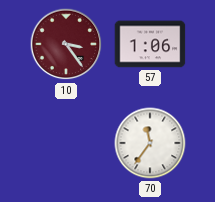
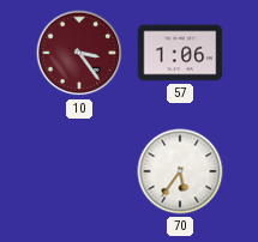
70: 11:36 -> 5:36
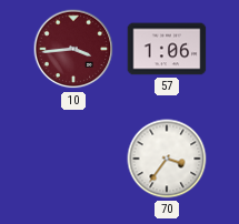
10: 3:24 -> 3:44
70: 5:36 -> 3:36
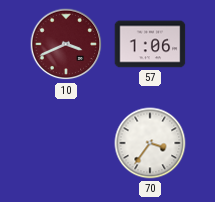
10: 3:44 -> 3:41
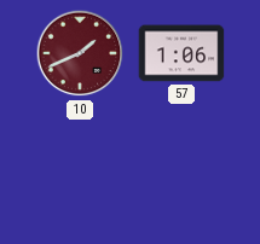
10: 3:41 -> 1:41
70: 3:36 -> none
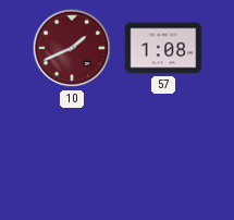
57: 1:06 -> 1:08
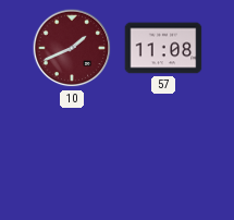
57: 1:08 -> 11:08
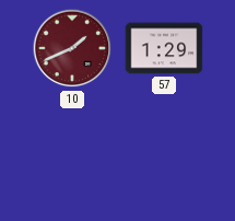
57: 11:08 -> 1:29
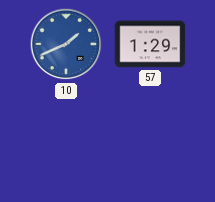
10 dial: burgundy -> blue
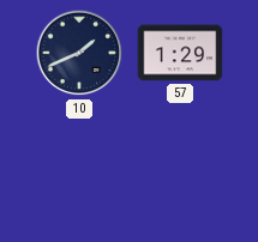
10 dial: blue -> navy
